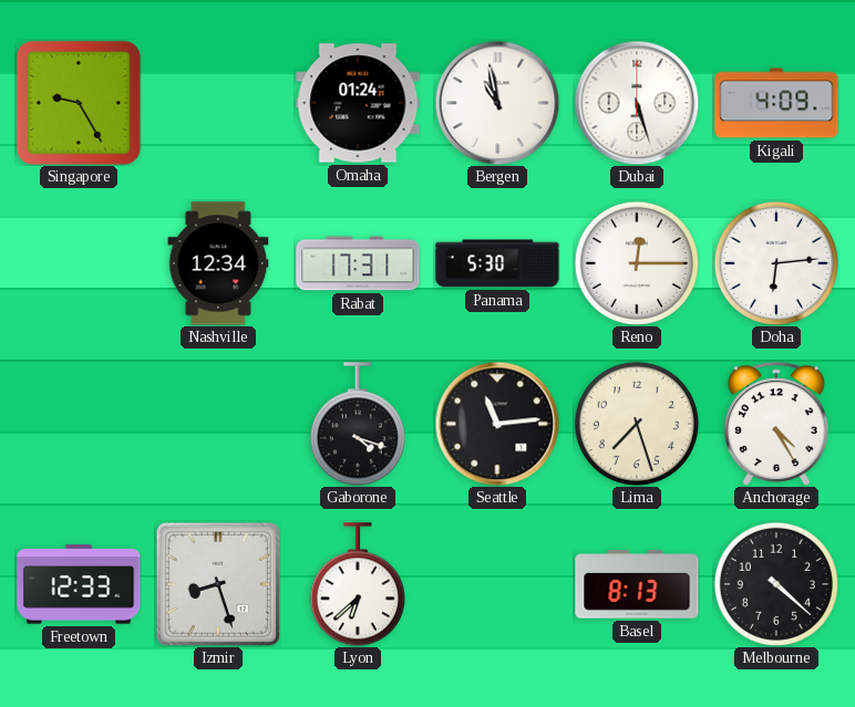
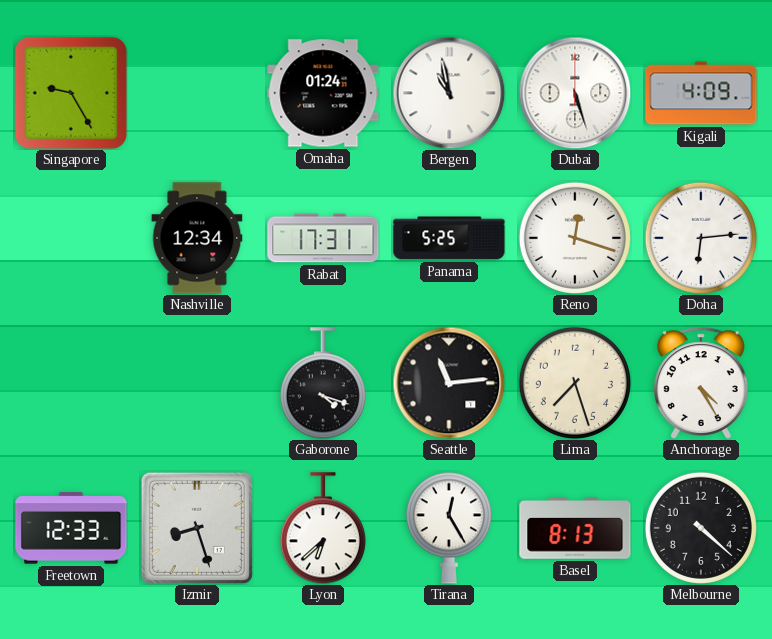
Panama: 5:30 -> 5:25
Reno: 12:15 -> 12:18
Tirana: none -> 12:25
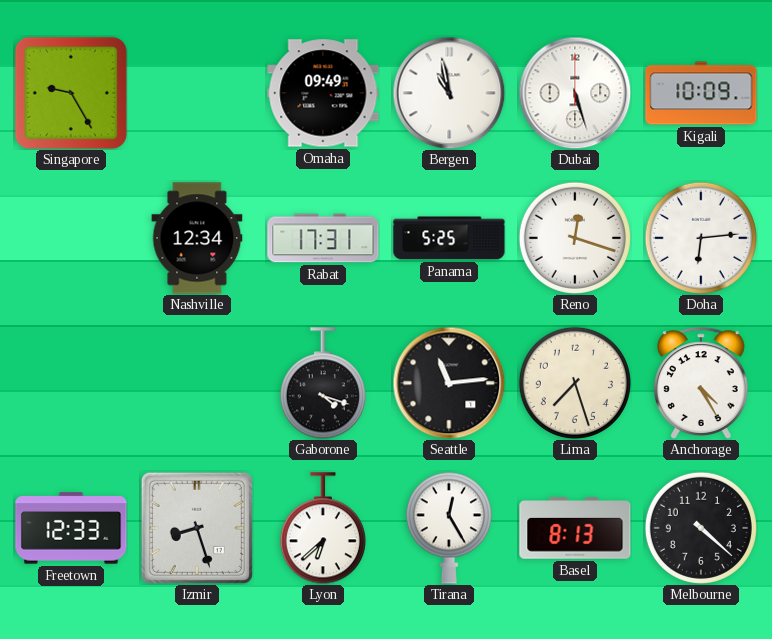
Omaha: 01:24 -> 09:49
Kigali: 4:09 -> 10:09
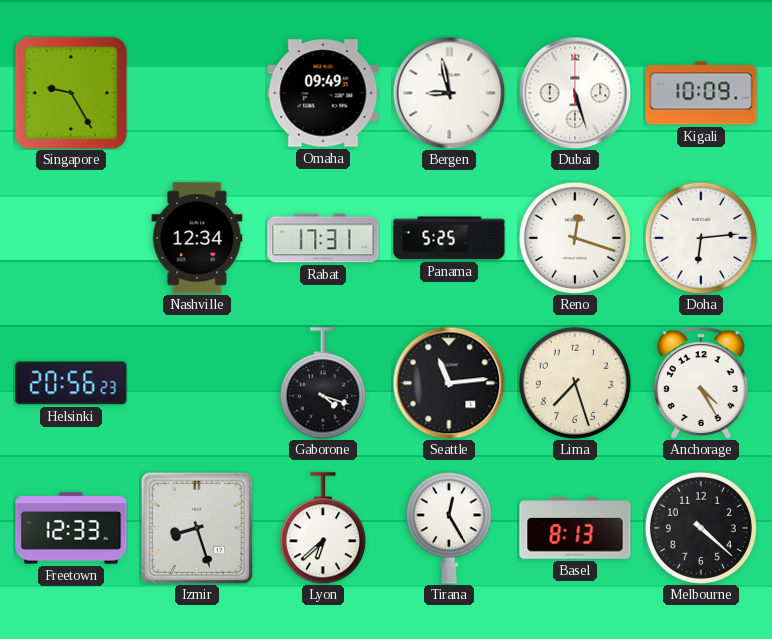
Bergen: 10:58 -> 8:58
Helsinki: none -> 20:56
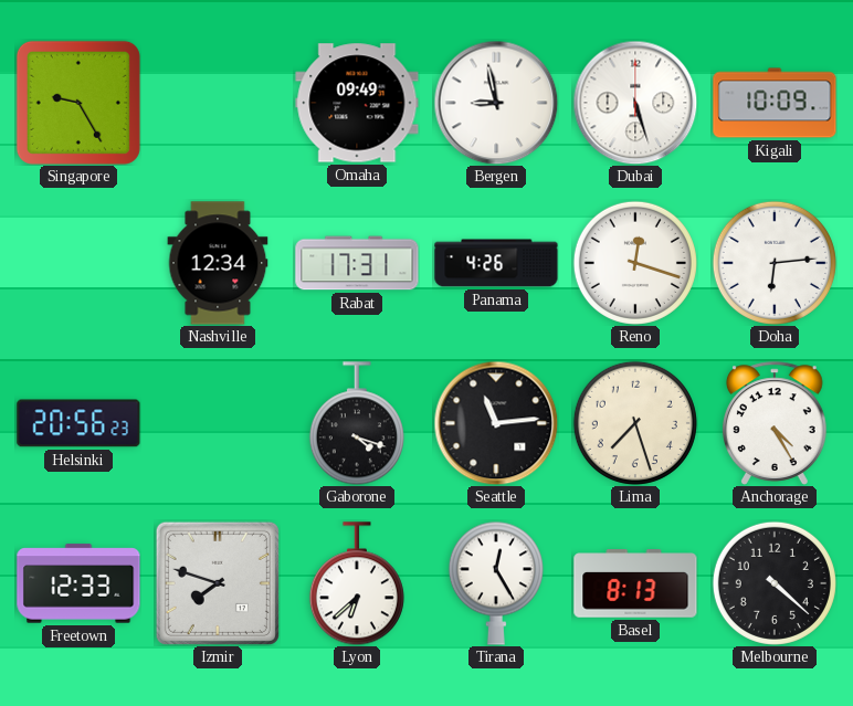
Panama: 5:25 -> 4:26
Izmir: 8:27 -> 7:48
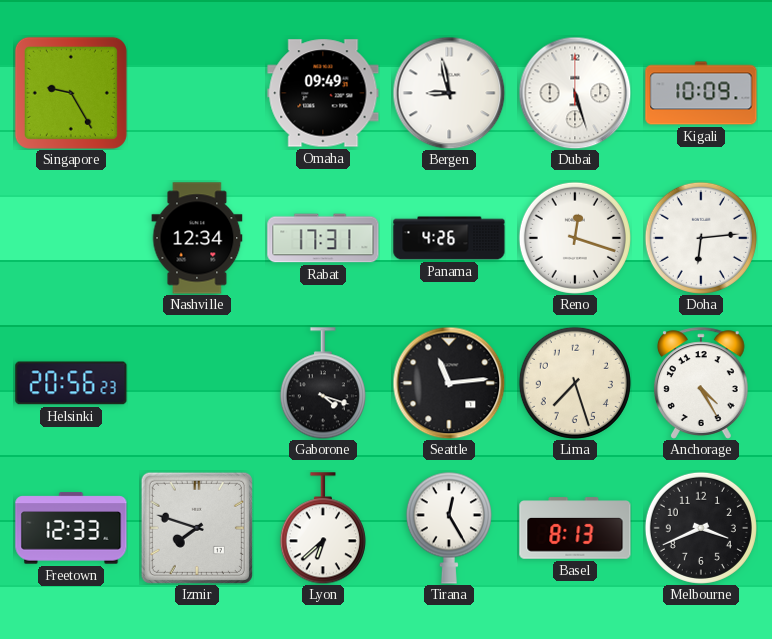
Melbourne: 4:22 -> 3:41
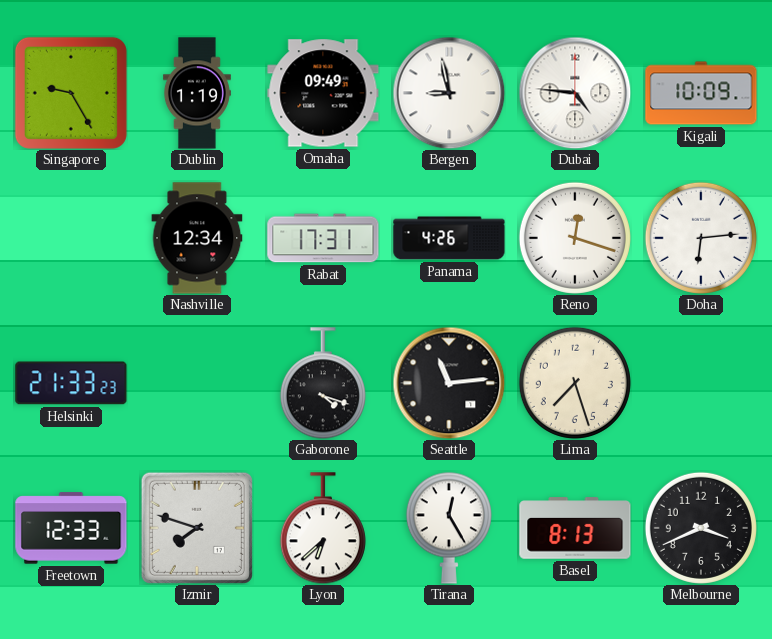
Dublin: none -> 1:19
Dubai: 5:27 -> 4:46
Helsinki: 20:56 -> 21:33
Anchorage: 4:25 -> none
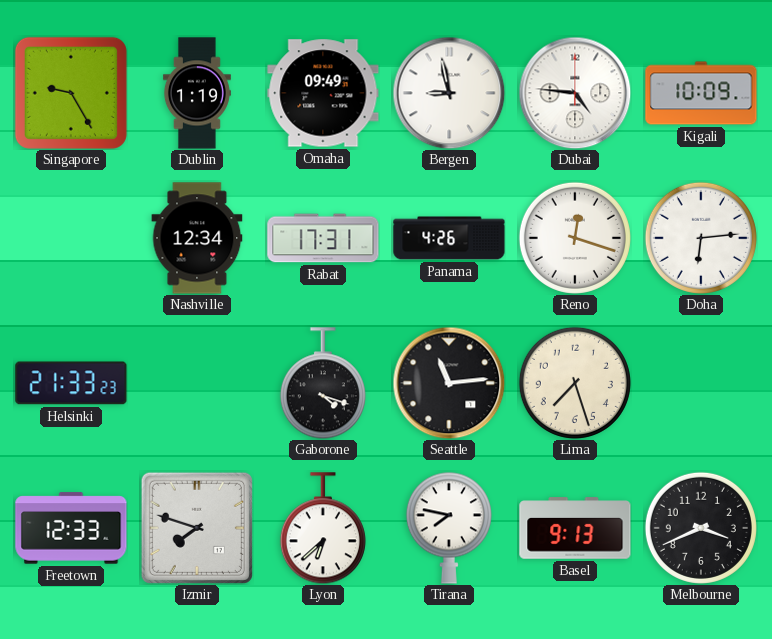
Tirana: 12:25 -> 7:47
Basel: 8:13 -> 9:13
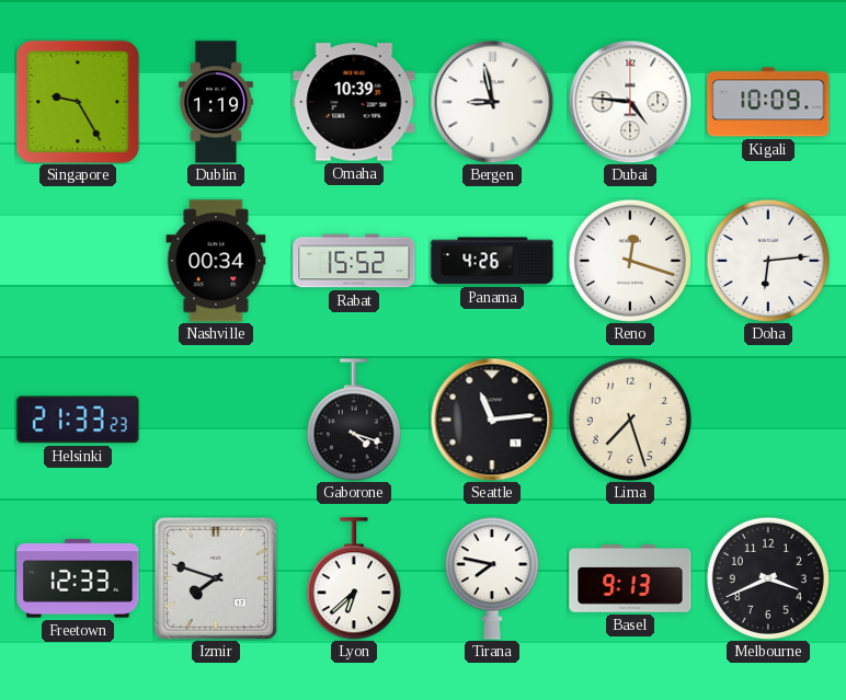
Omaha: 09:49 -> 10:39
Nashville: 12:34 -> 00:34
Rabat: 17:31 -> 15:52
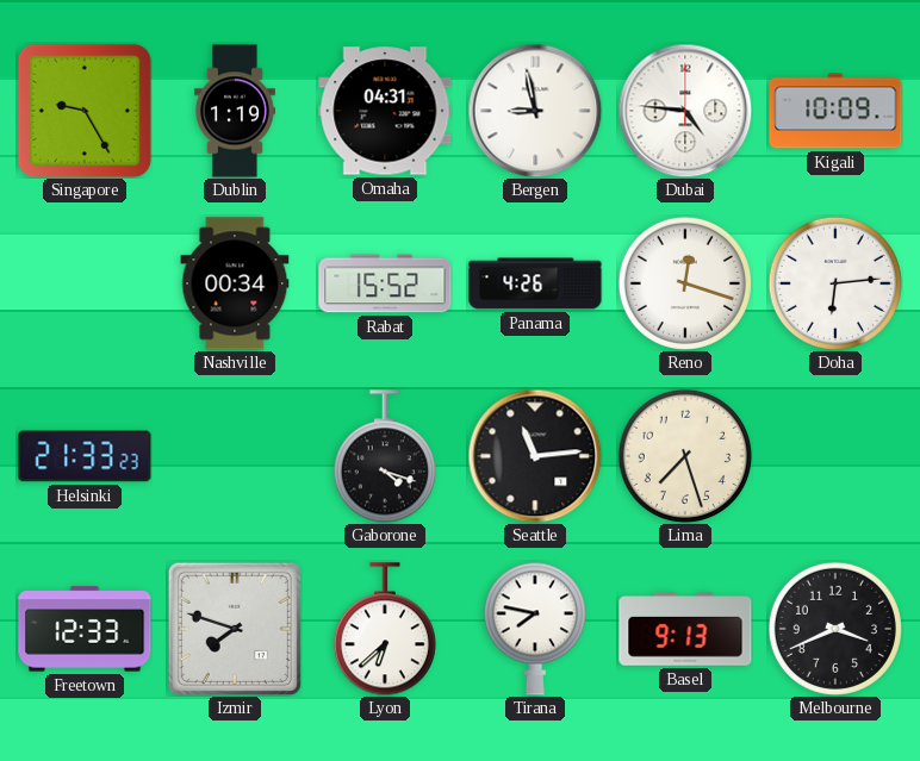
Omaha: 10:39 -> 04:31
